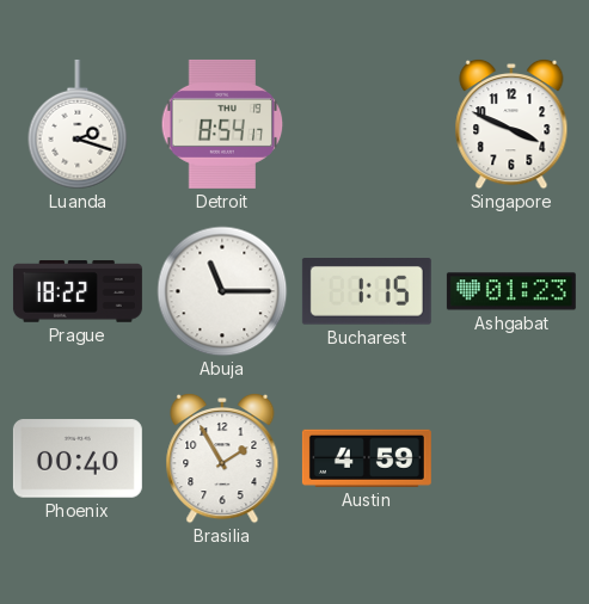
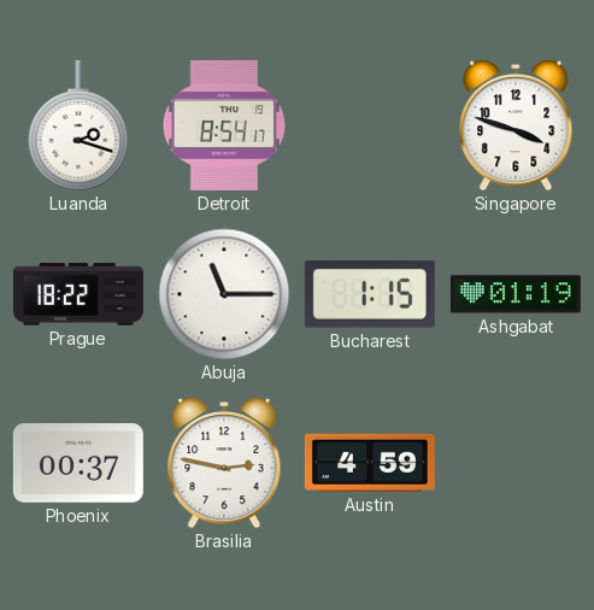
Singapore: 3:49 -> 3:48
Ashgabat: 01:23 -> 01:19
Phoenix: 00:40 -> 00:37
Brasilia: 1:55 -> 2:47
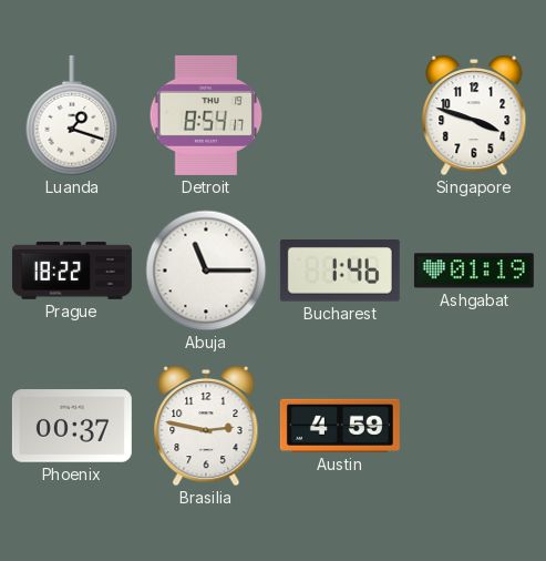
Luanda: 2:18 -> 1:18
Bucharest: 1:15 -> 1:46
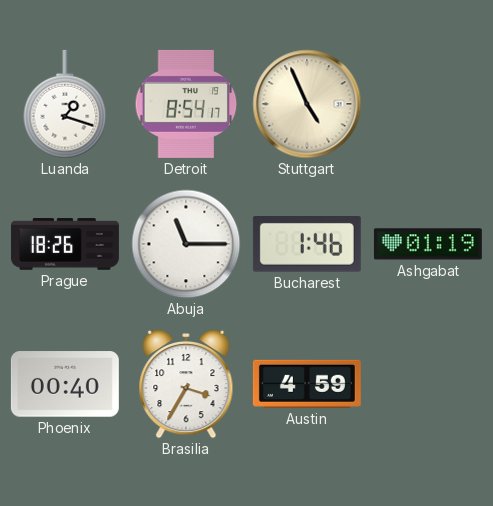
Stuttgart: none -> 4:56
Singapore: 3:48 -> none
Prague: 18:22 -> 18:26
Phoenix: 00:37 -> 00:40
Brasilia: 2:47 -> 3:35
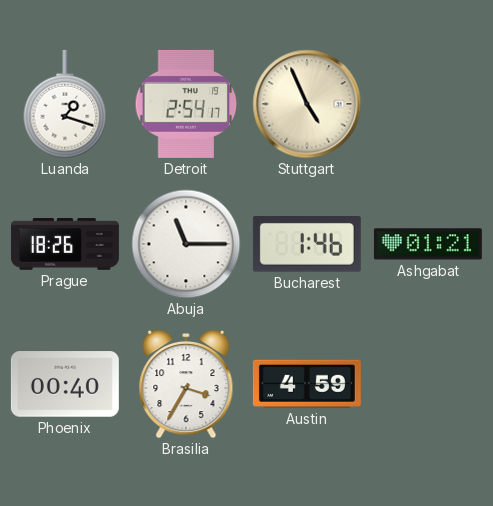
Detroit: 8:54 -> 2:54
Ashgabat: 01:19 -> 01:21
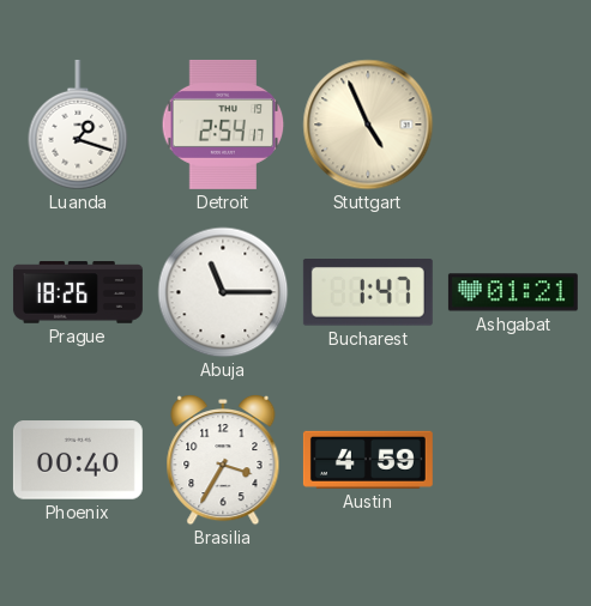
Bucharest: 1:46 -> 1:47
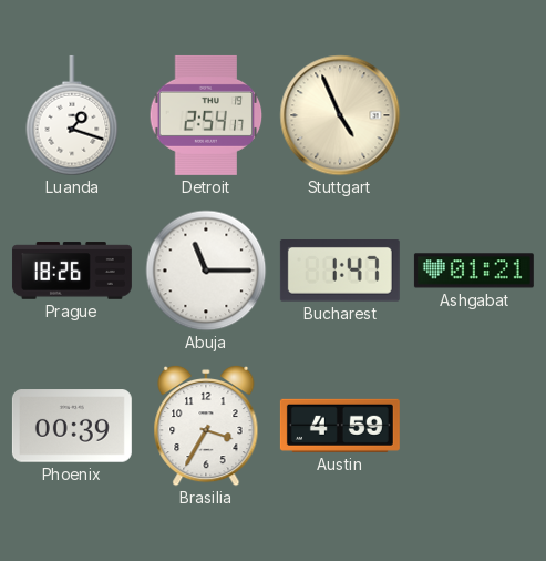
Phoenix: 00:40 -> 00:39
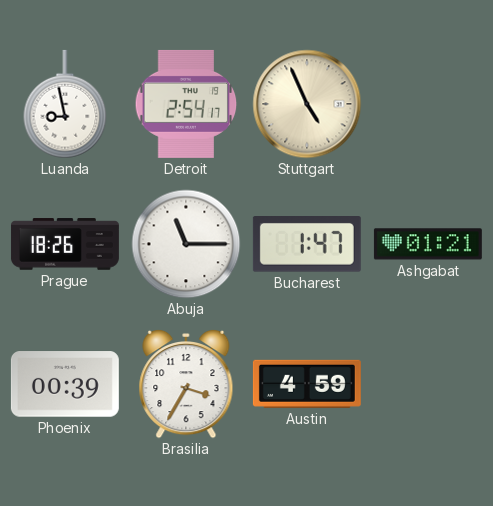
Luanda: 1:18 -> 8:58
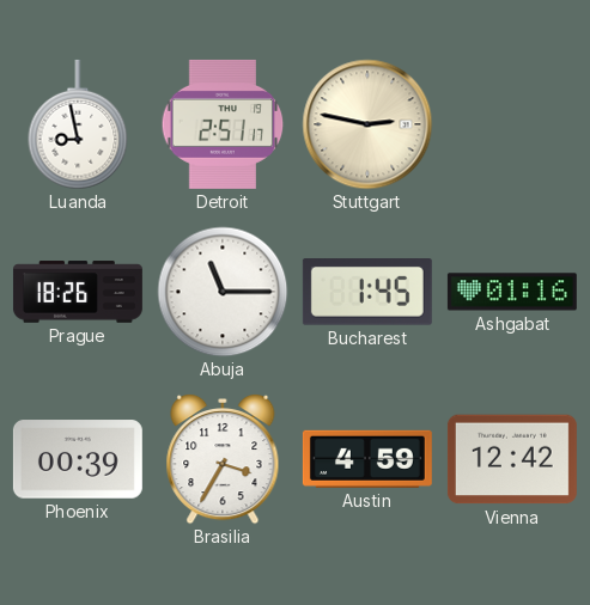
Detroit: 2:54 -> 2:51
Stuttgart: 4:56 -> 2:47
Bucharest: 1:47 -> 1:45
Ashgabat: 01:21 -> 01:16
Vienna: none -> 12:42
